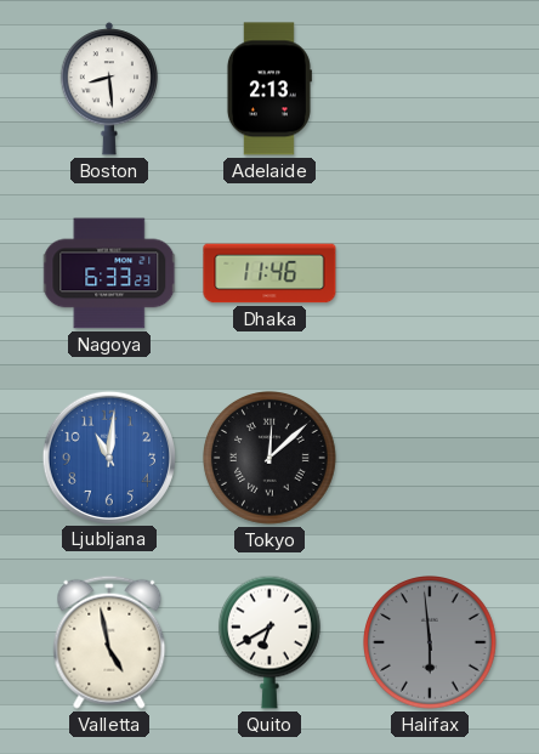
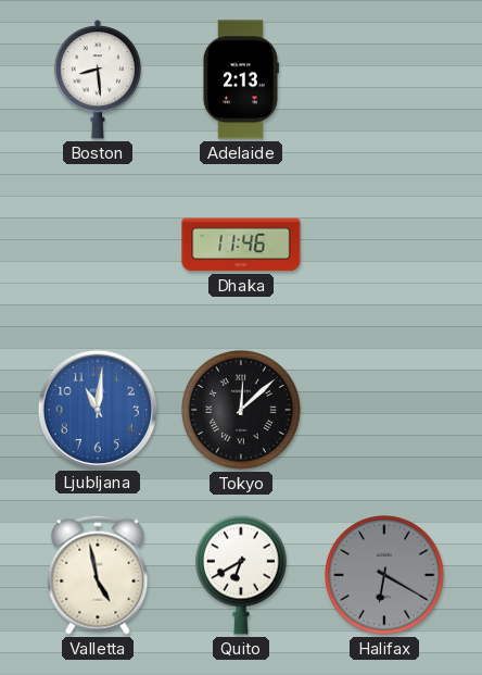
Nagoya: 6:33 -> none
Halifax: 5:59 -> 6:20
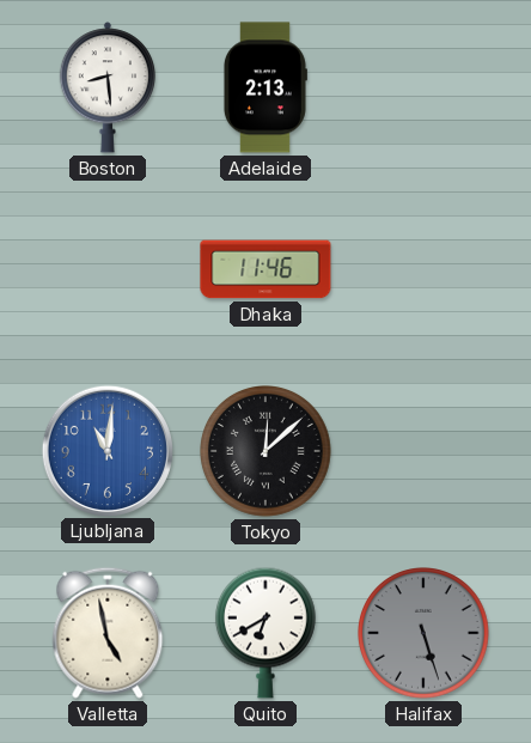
Halifax: 6:20 -> 5:27
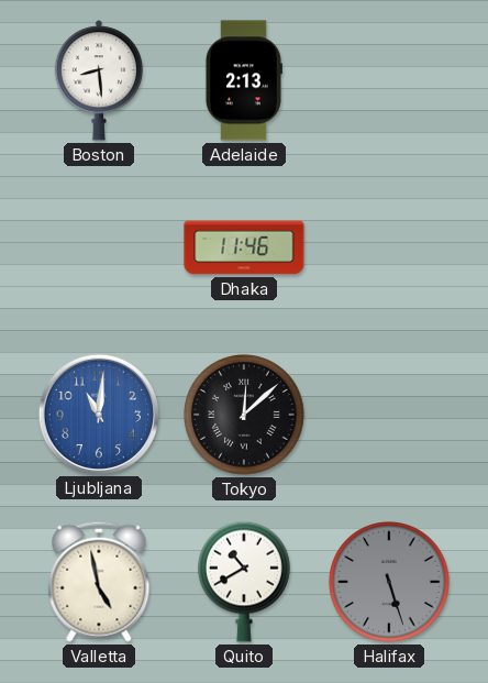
Quito: 6:40 -> 10:40
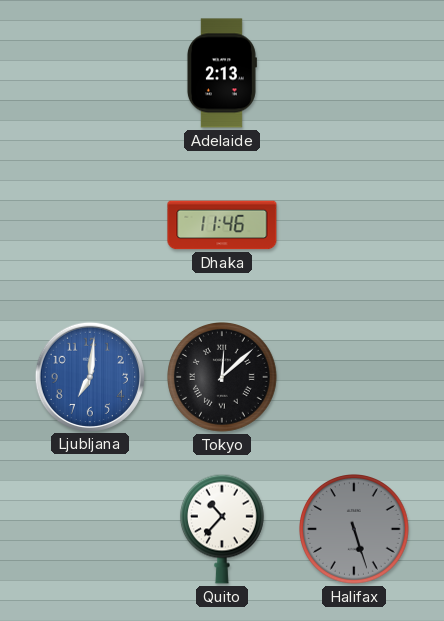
Boston: 8:29 -> none
Ljubljana: 11:01 -> 7:01
Valletta: 4:58 -> none
Quito: 10:40 -> 10:37
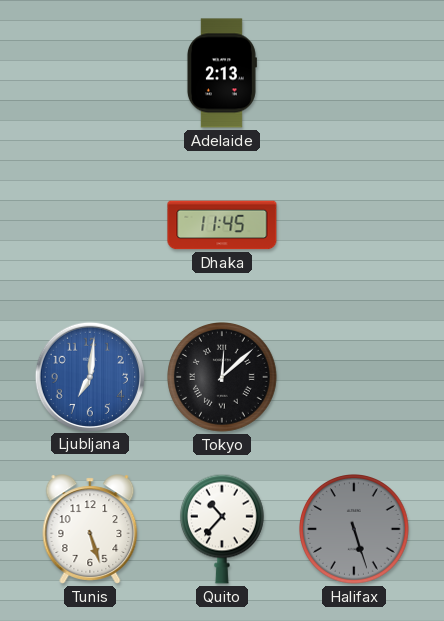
Dhaka: 11:46 -> 11:45
Tunis: none -> 5:27
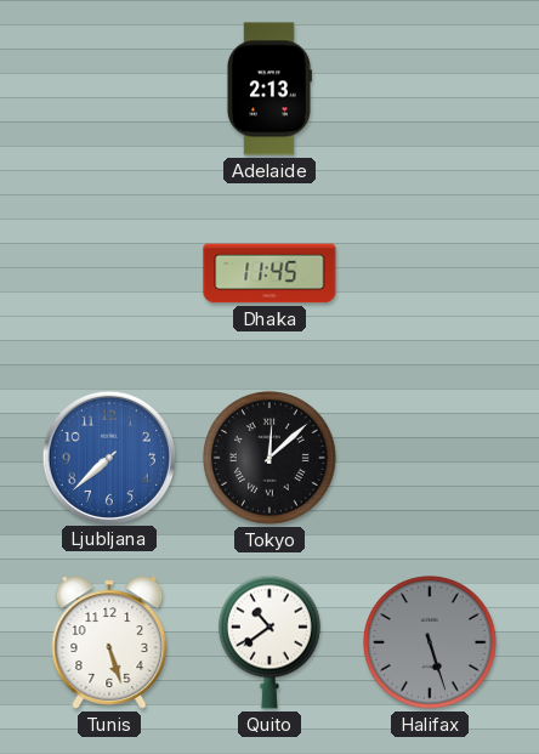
Ljubljana: 7:01 -> 7:38
Quito: 10:37 -> 10:39
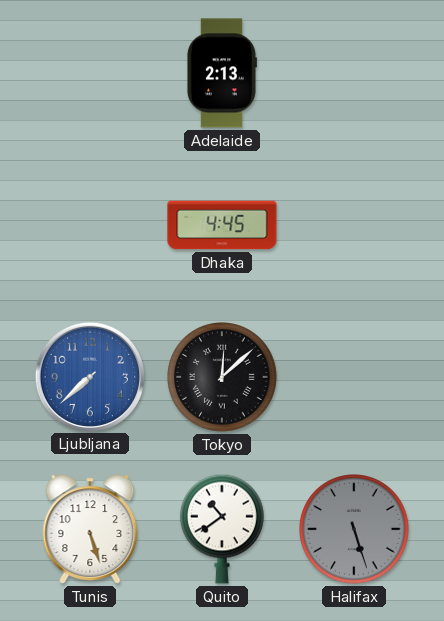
Dhaka: 11:45 -> 4:45
